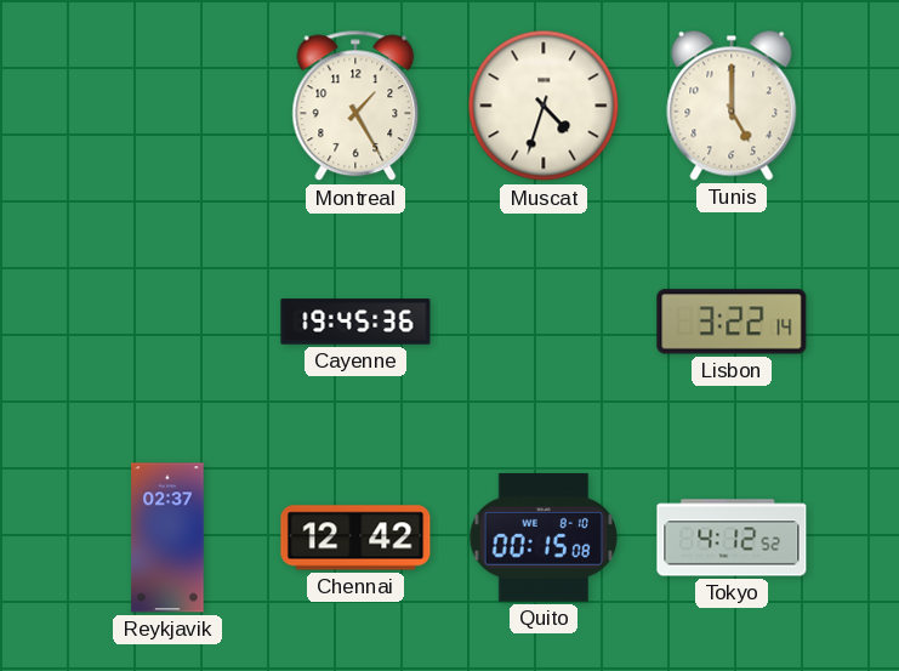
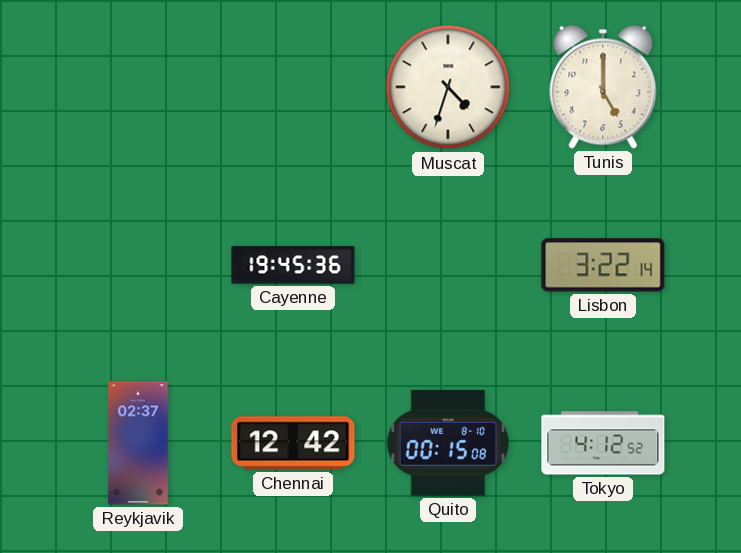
Montreal: 1:25 -> none
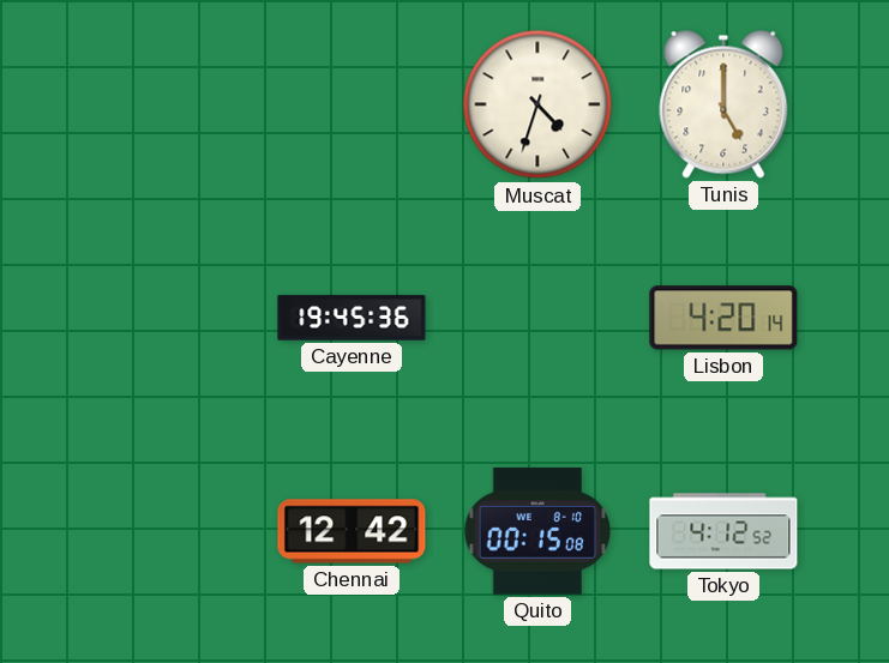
Lisbon: 3:22 -> 4:20
Reykjavik: 02:37 -> none
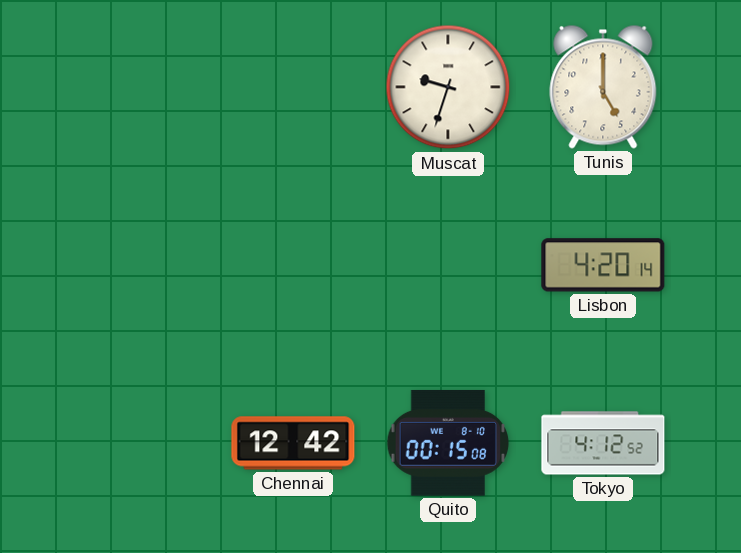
Muscat: 4:33 -> 9:33
Cayenne: 19:45 -> none
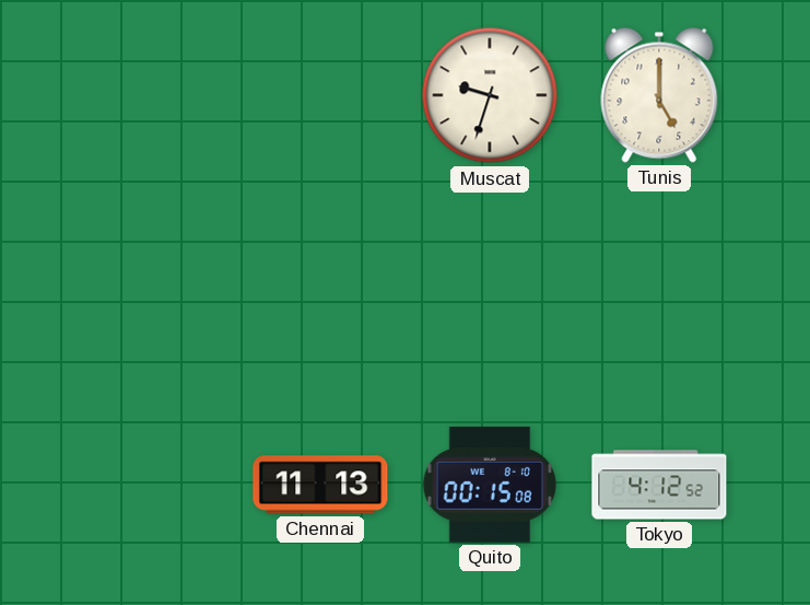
Lisbon: 4:20 -> none
Chennai: 12:42 -> 11:13
